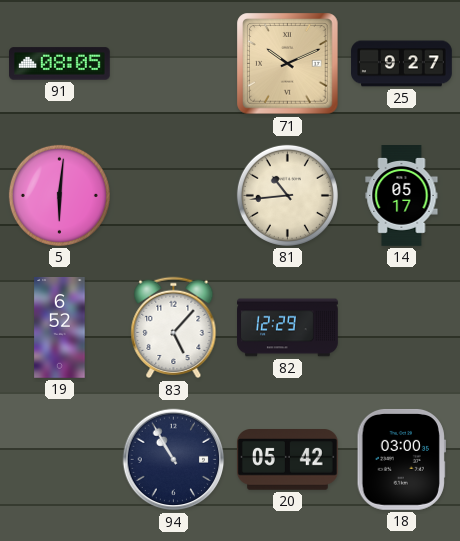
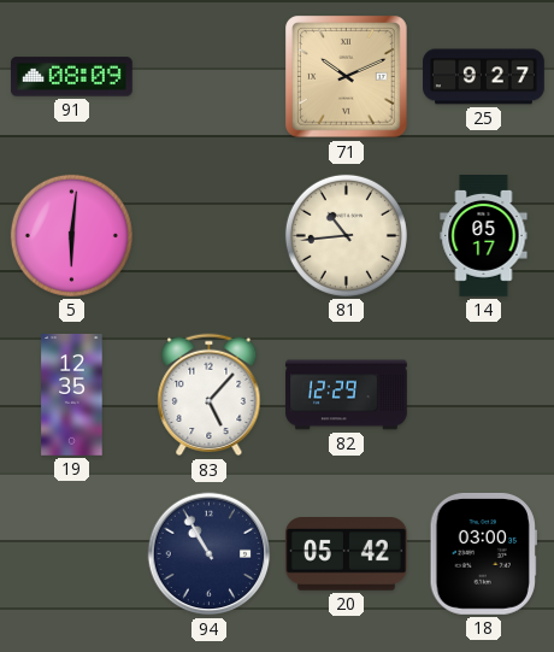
91: 08:05 -> 08:09
19: 6:52 -> 12:35
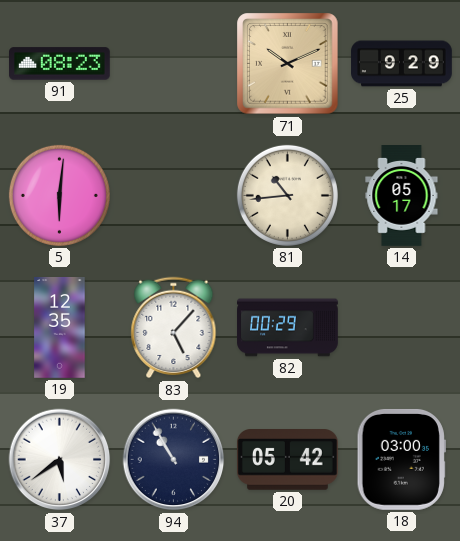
91: 08:09 -> 08:23
25: 9:27 -> 9:29
82: 12:29 -> 00:29
37: none -> 5:39
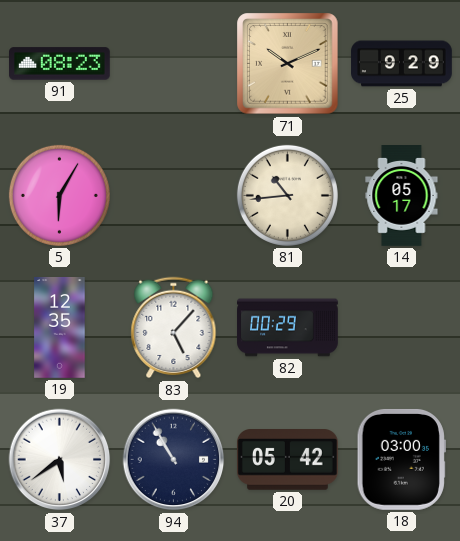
5: 6:01 -> 6:05
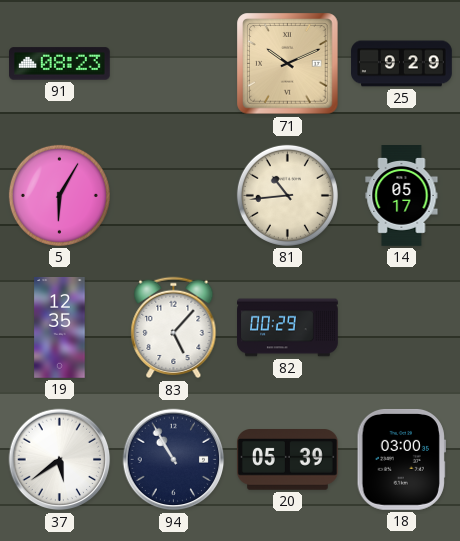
20: 05:42 -> 05:39
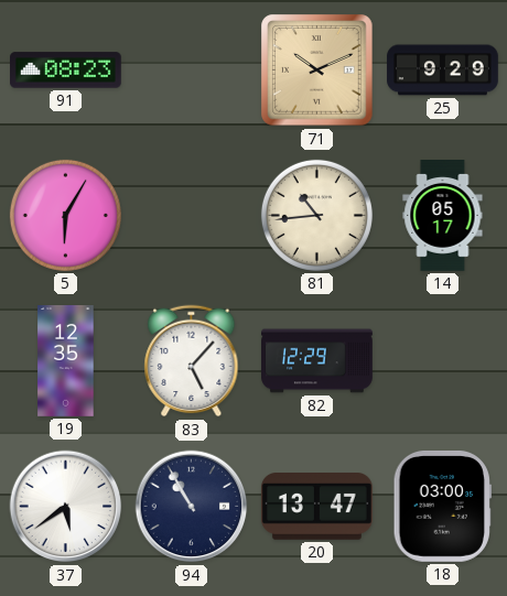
82: 00:29 -> 12:29
20: 05:39 -> 13:47
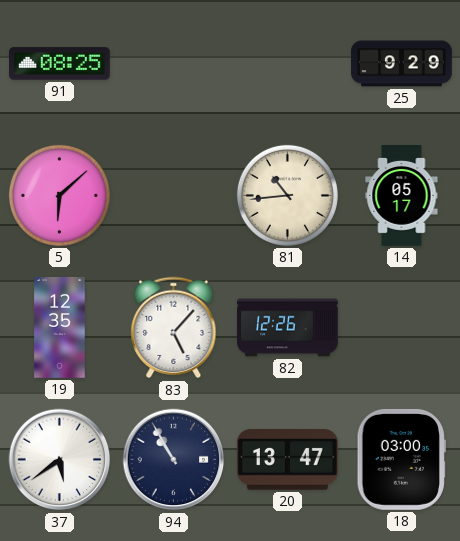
91: 08:23 -> 08:25
71: 10:11 -> none
5: 6:05 -> 6:08
82: 12:29 -> 12:26
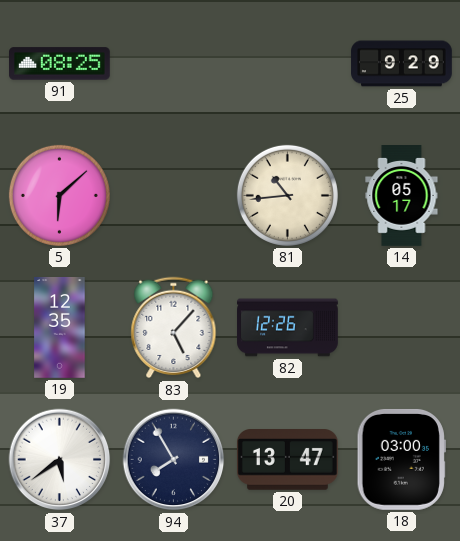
94: 10:55 -> 7:55
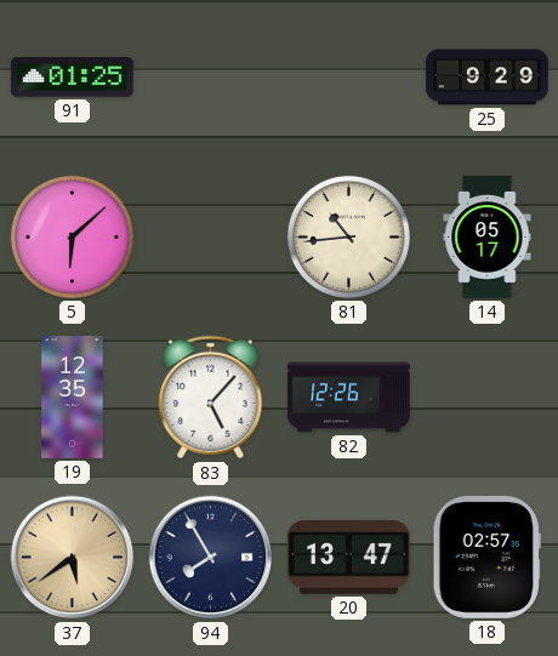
91: 08:25 -> 01:25
37 dial: white -> champagne
18: 03:00 -> 02:57
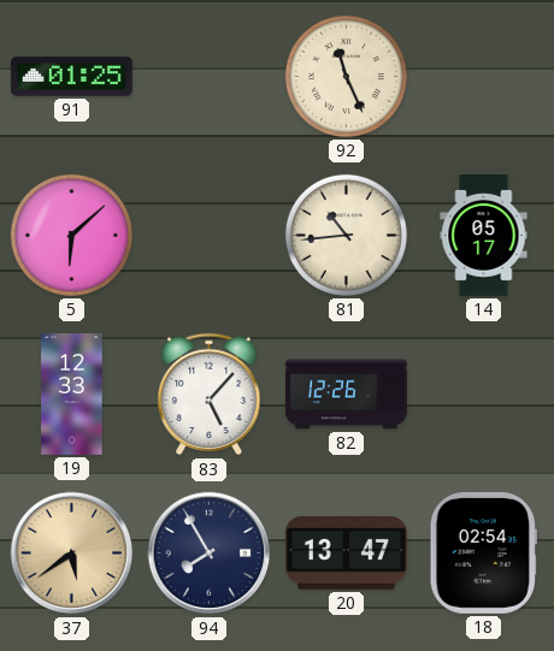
92: none -> 11:26
25: 9:29 -> none
19: 12:35 -> 12:33
18: 02:57 -> 02:54
